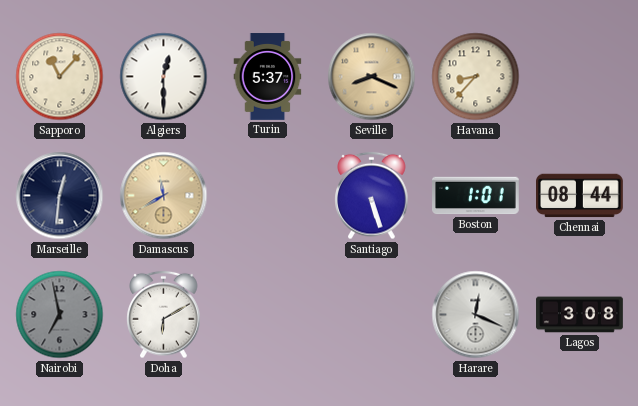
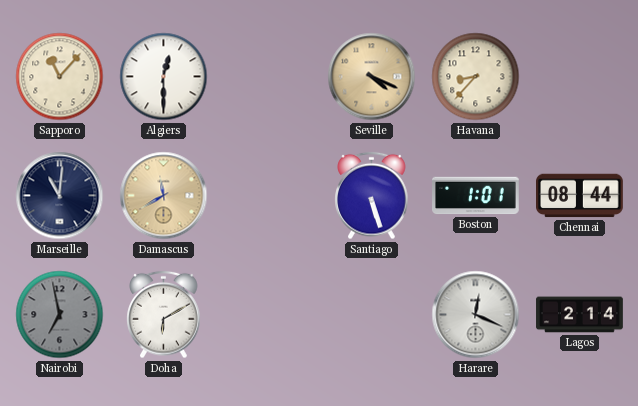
Turin: 5:37 -> none
Seville: 8:19 -> 4:19
Marseille: 12:31 -> 11:01
Lagos: 3:08 -> 2:14
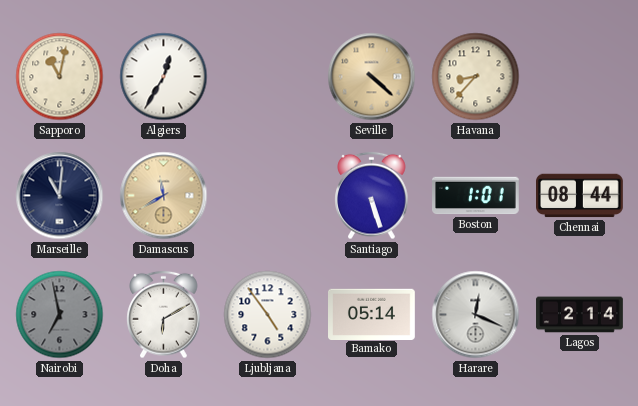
Sapporo: 11:07 -> 11:02
Algiers: 12:30 -> 12:35
Seville: 4:19 -> 4:22
Ljubljana: none -> 4:54
Bamako: none -> 05:14
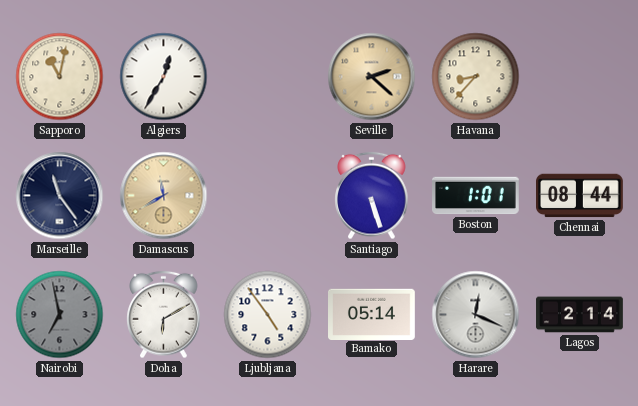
Seville: 4:22 -> 2:22
Marseille: 11:01 -> 11:24
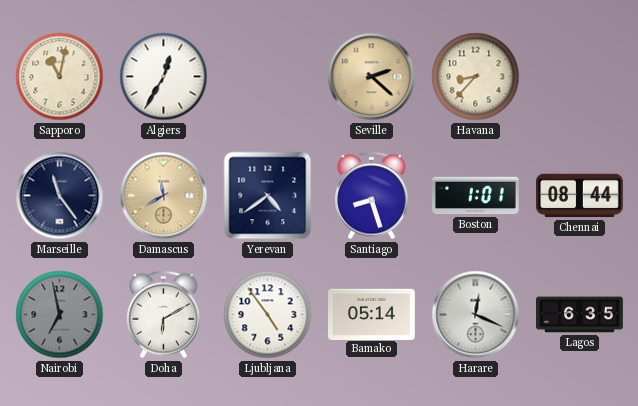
Yerevan: none -> 4:39
Santiago: 5:27 -> 8:27
Lagos: 2:14 -> 6:35
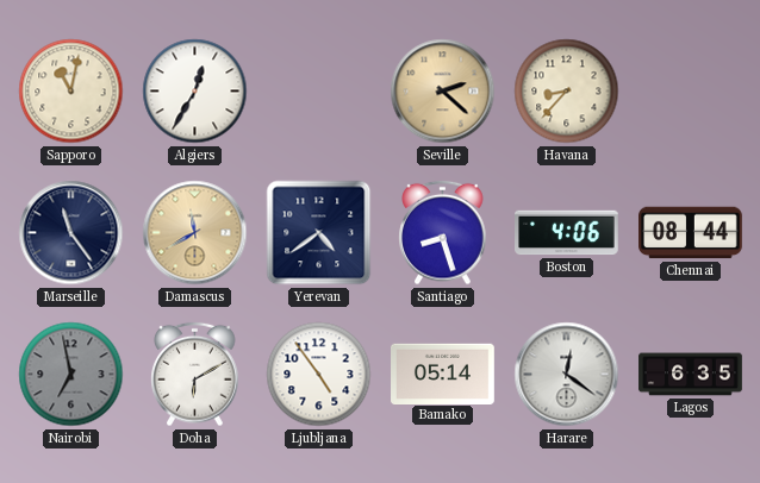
Boston: 1:01 -> 4:06
Harare: 12:19 -> 12:21
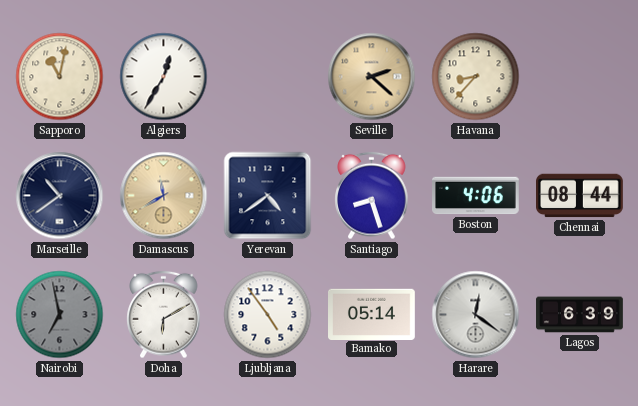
Marseille: 11:24 -> 10:39
Lagos: 6:35 -> 6:39
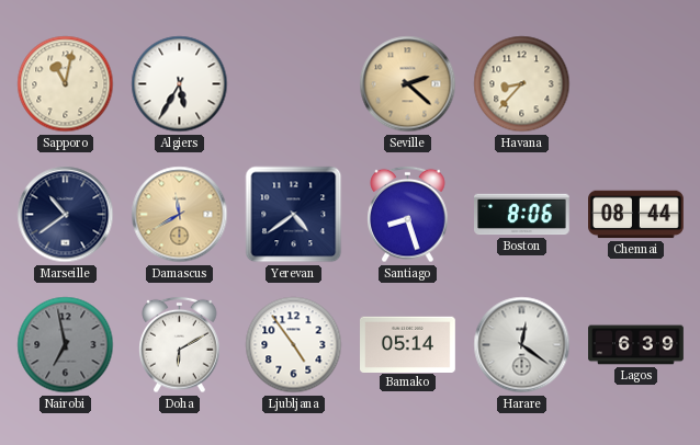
Algiers: 12:35 -> 5:35
Boston: 4:06 -> 8:06
